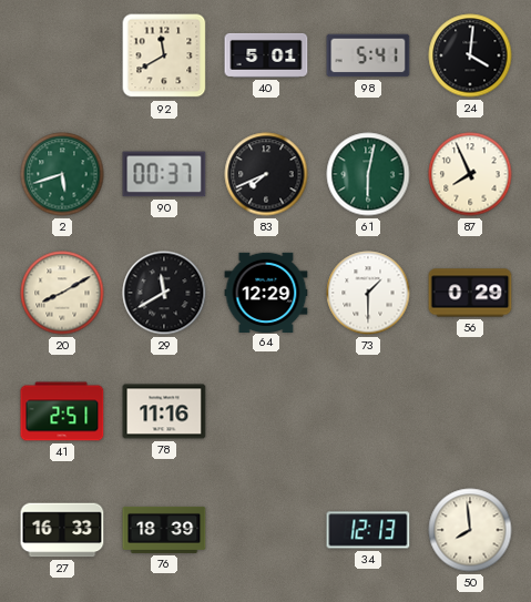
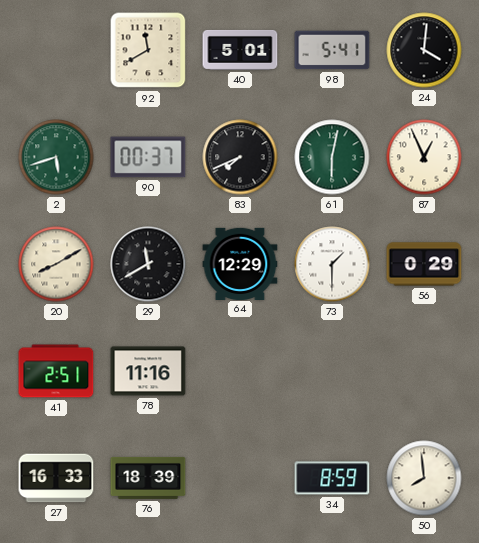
87: 7:56 -> 12:56
34: 12:13 -> 8:59
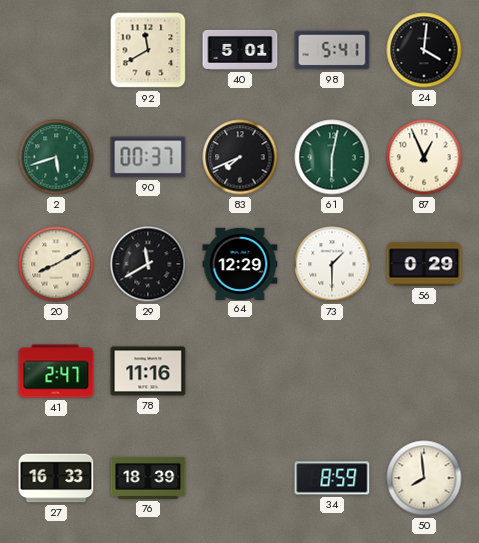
41: 2:51 -> 2:47
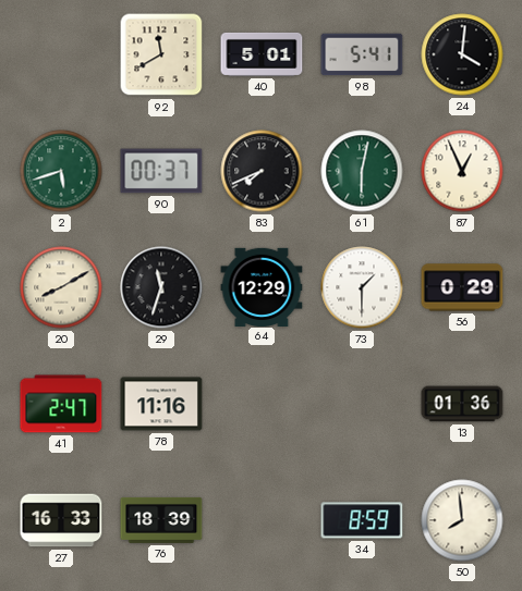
29: 11:40 -> 11:33
13: none -> 01:36
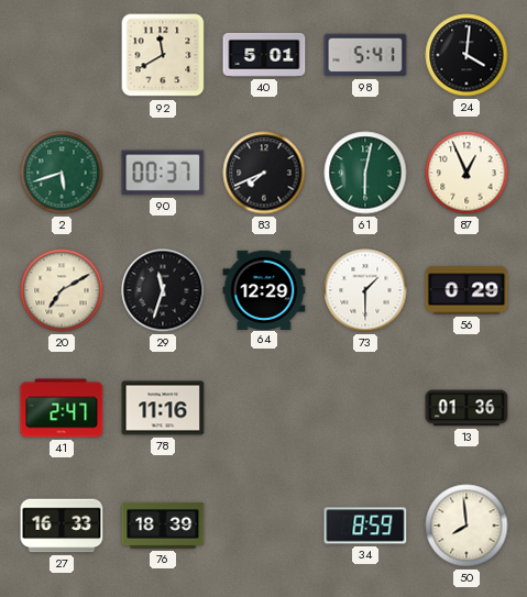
20: 8:10 -> 7:10
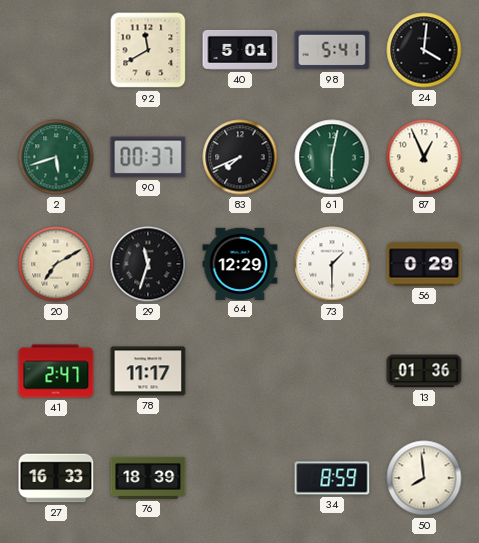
78: 11:16 -> 11:17
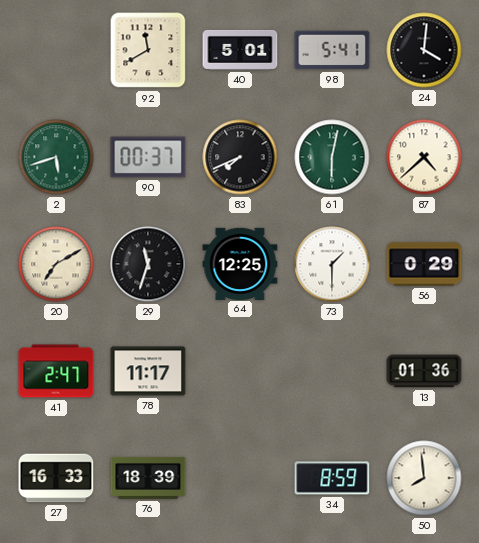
87: 12:56 -> 4:38
64: 12:29 -> 12:25
